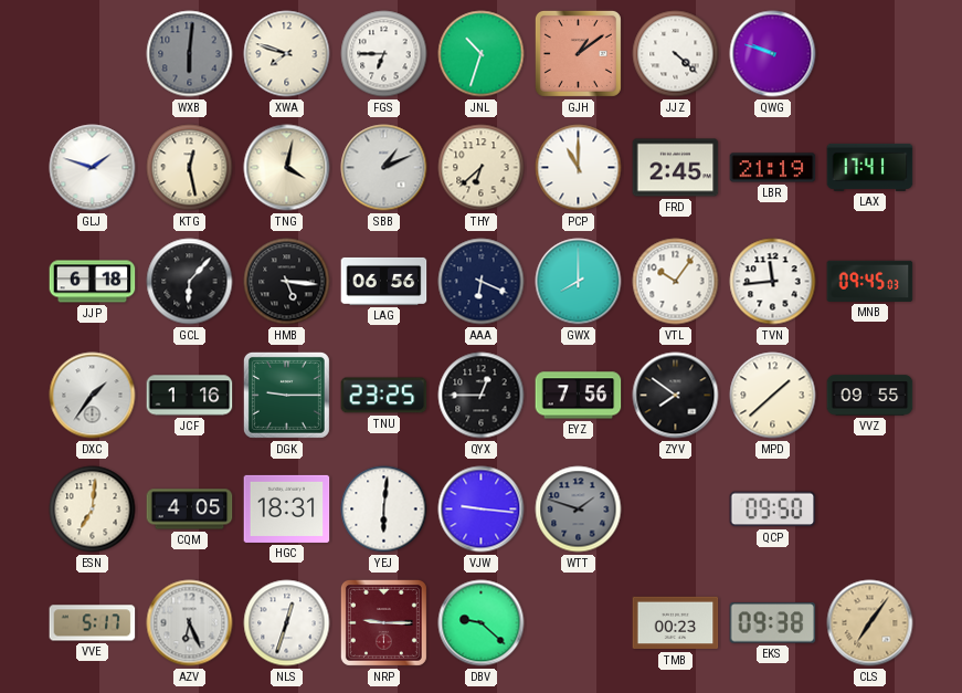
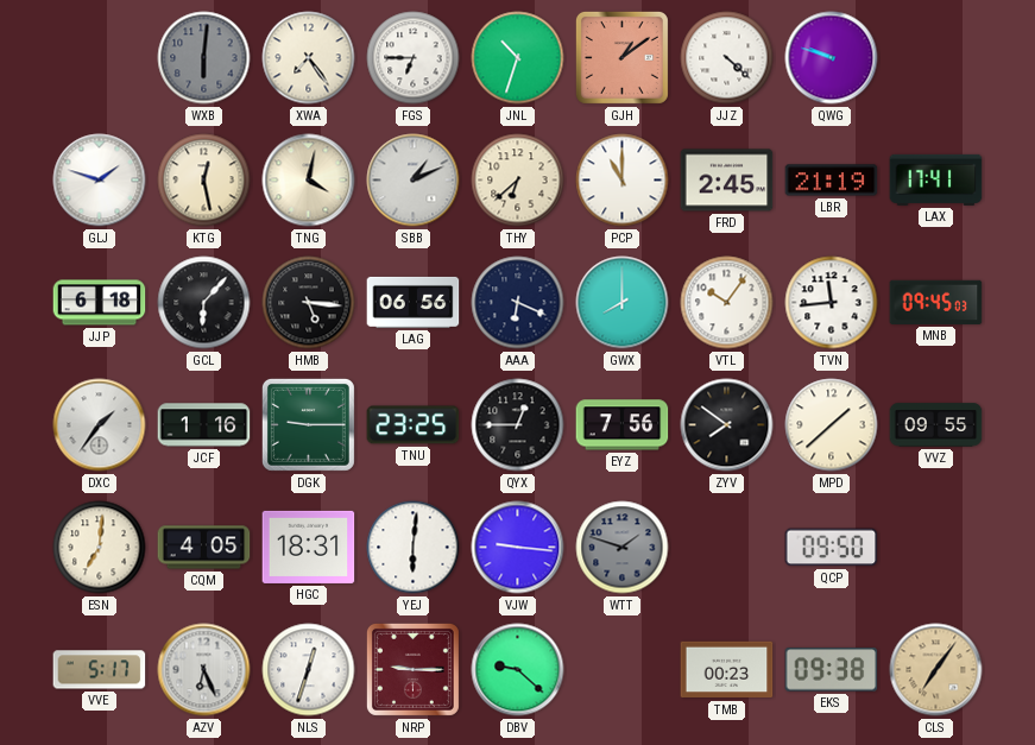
XWA: 7:48 -> 7:24
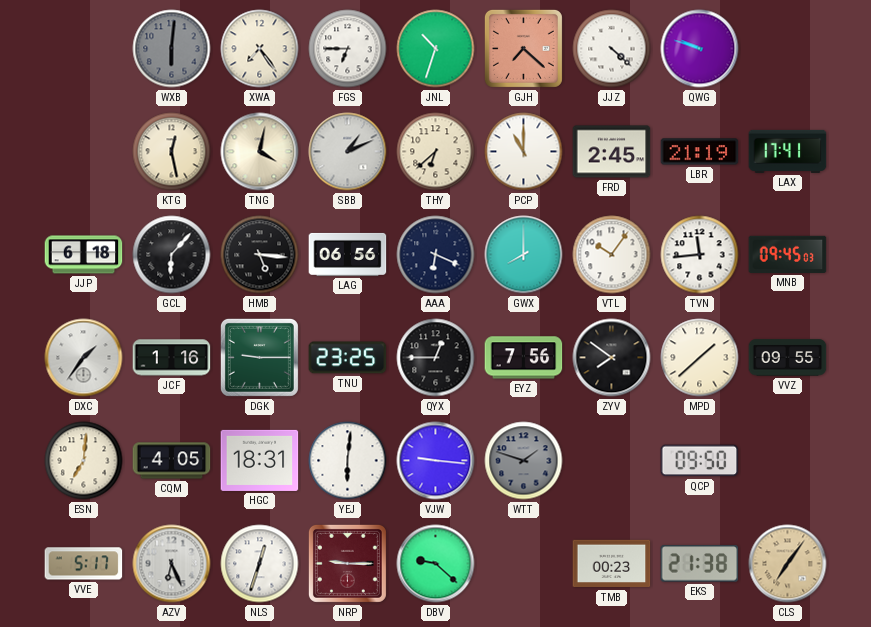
GJH: 1:09 -> 7:22
GLJ: 1:48 -> none
EKS: 09:38 -> 21:38
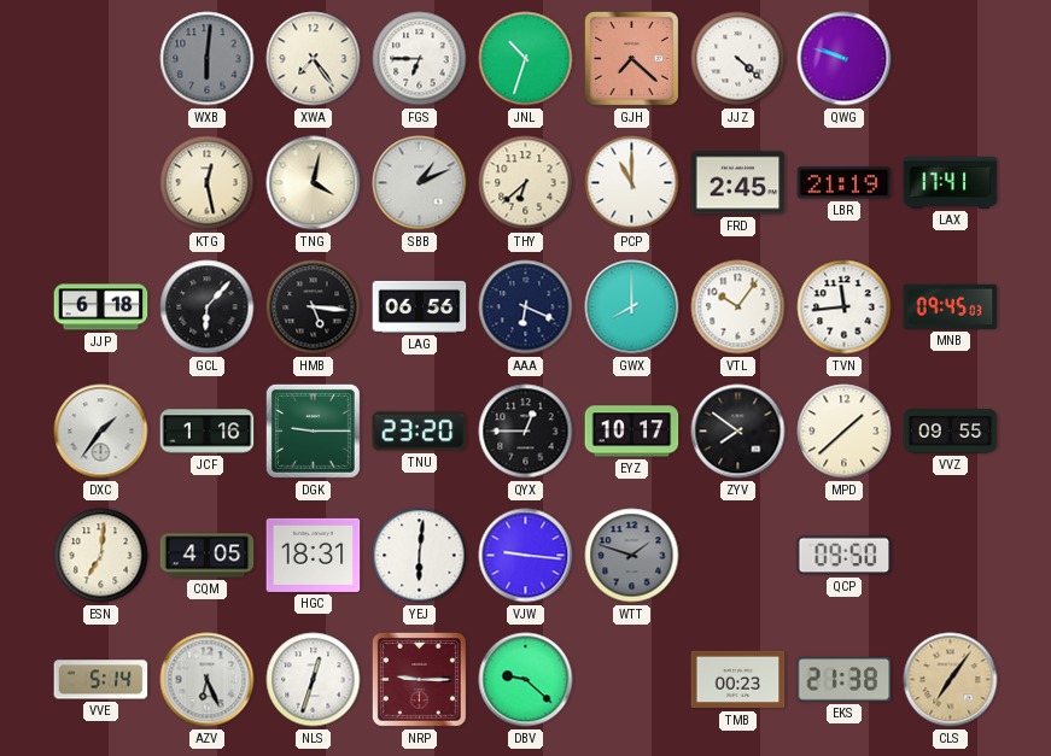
TNU: 23:25 -> 23:20
EYZ: 7:56 -> 10:17
VVE: 5:17 -> 5:14
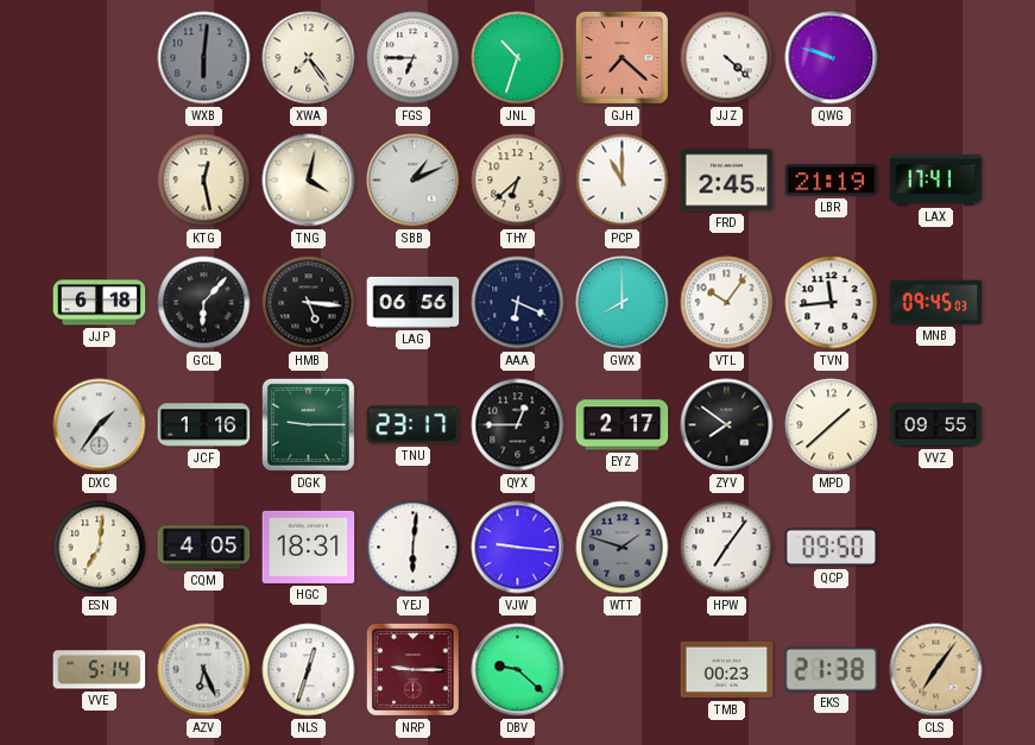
TNU: 23:20 -> 23:17
EYZ: 10:17 -> 2:17
HPW: none -> 7:06
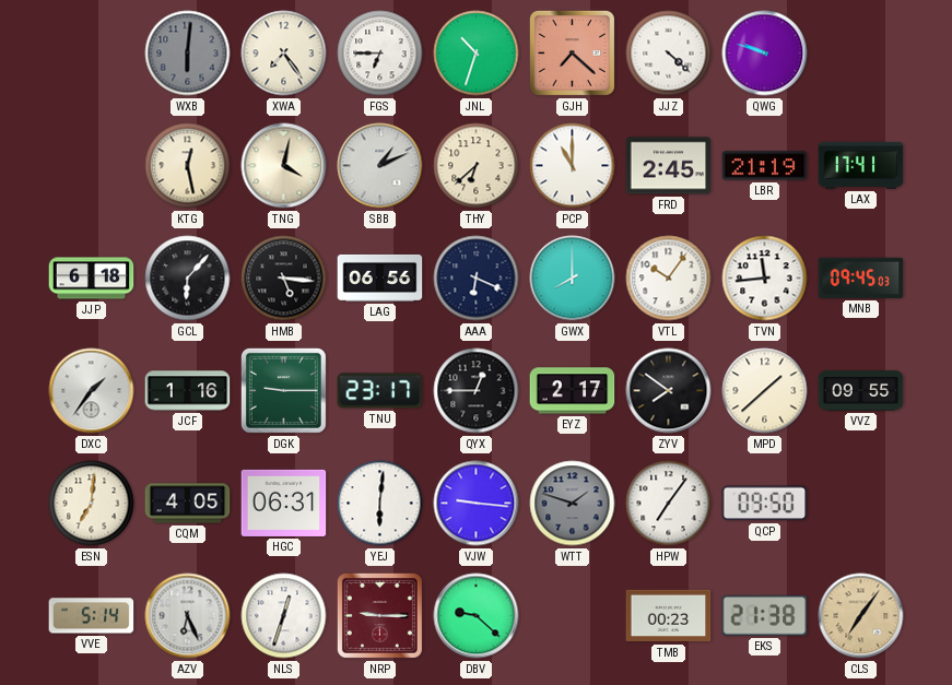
HGC: 18:31 -> 06:31
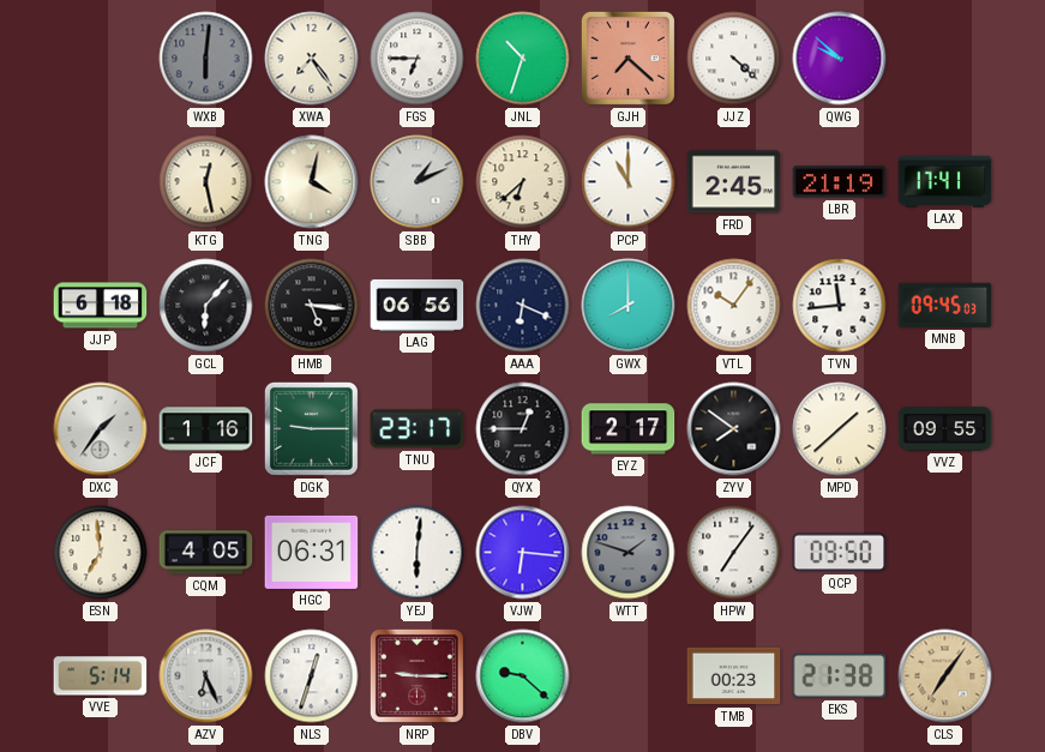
QWG: 9:48 -> 9:52
ESN: 7:01 -> 6:59
VJW: 9:16 -> 6:16
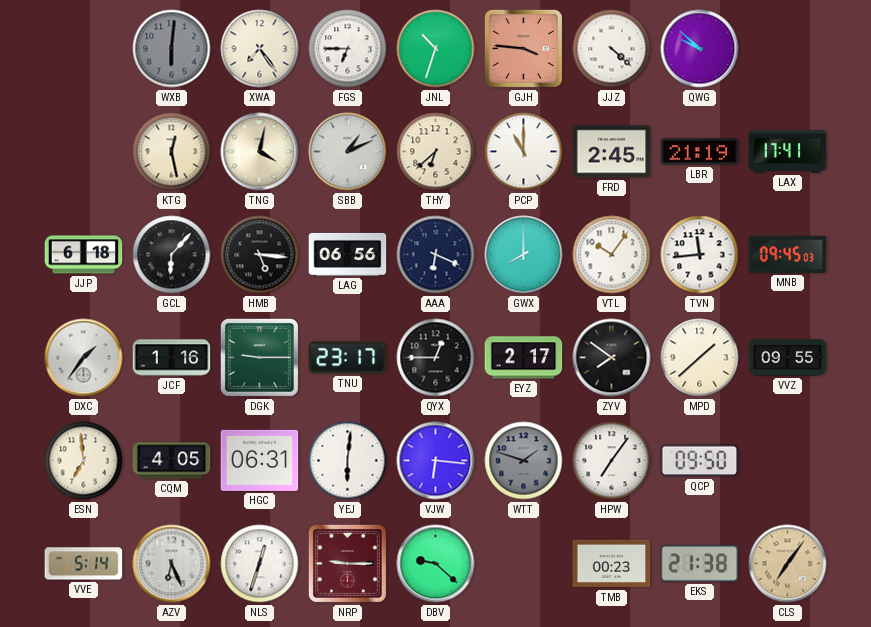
GJH: 7:22 -> 3:46
